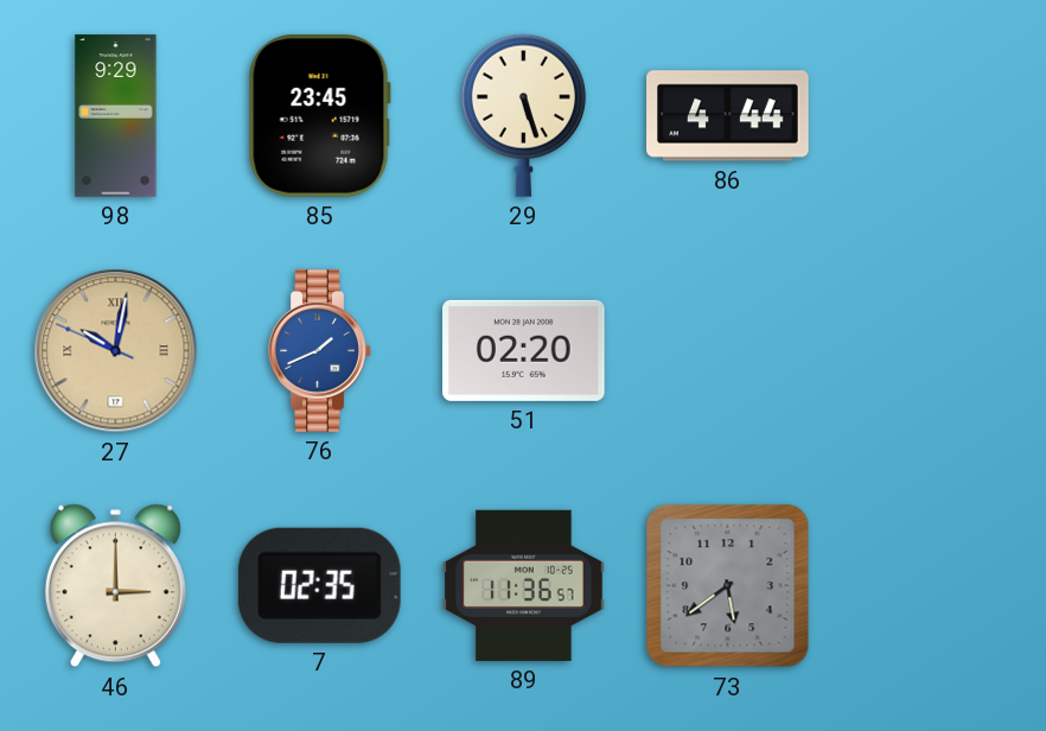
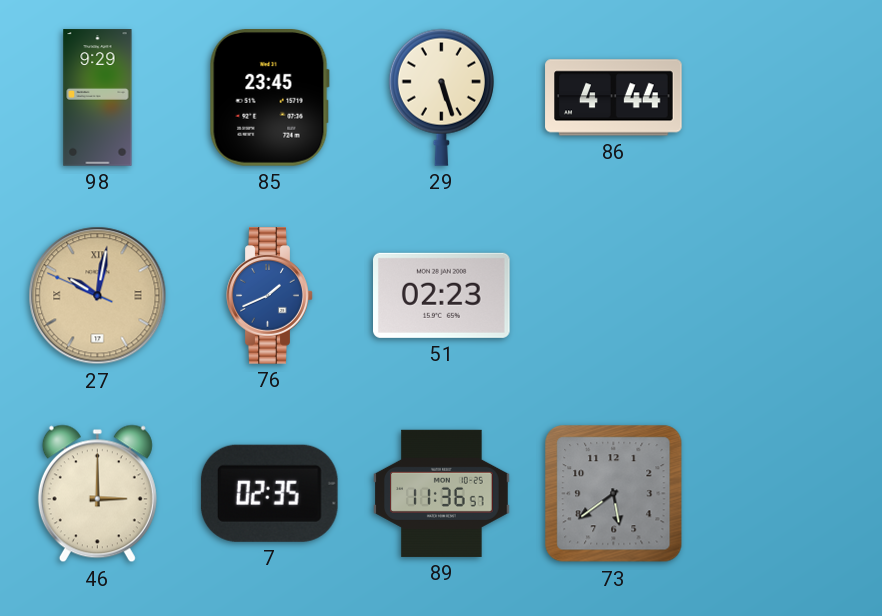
51: 02:20 -> 02:23
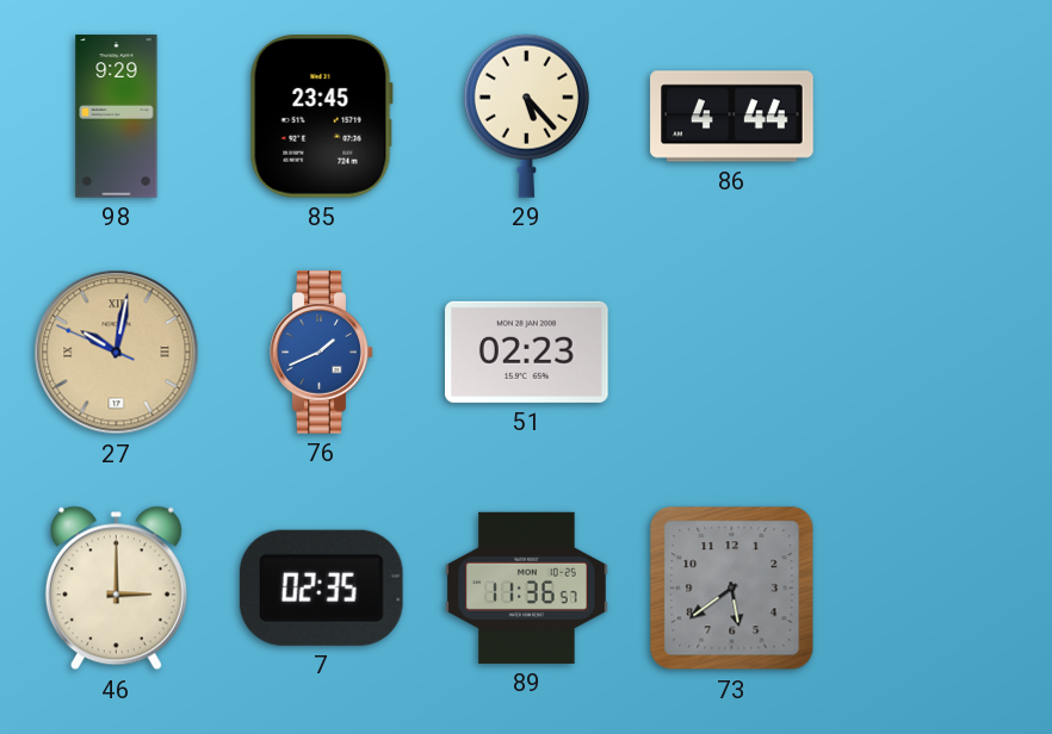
29: 5:27 -> 5:23
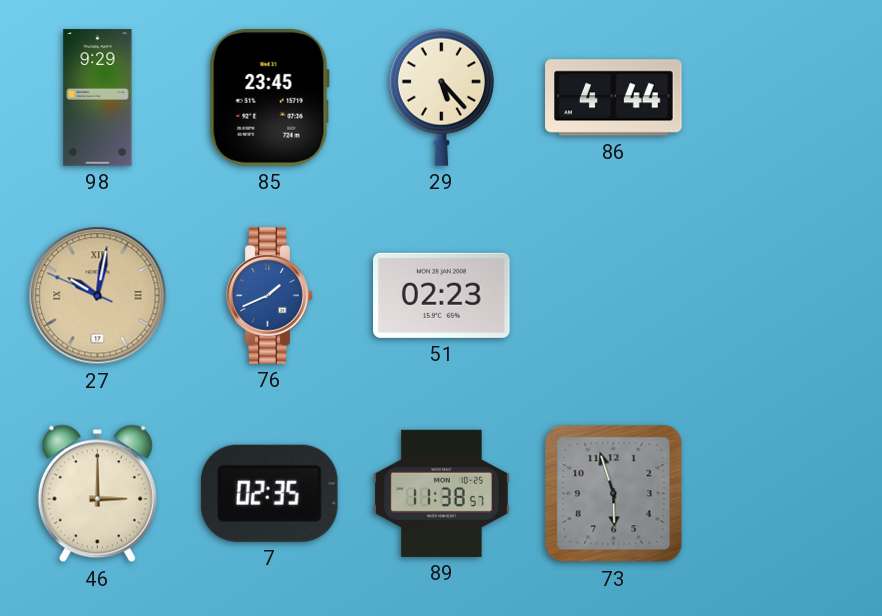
89: 11:36 -> 11:38
73: 5:39 -> 5:57
